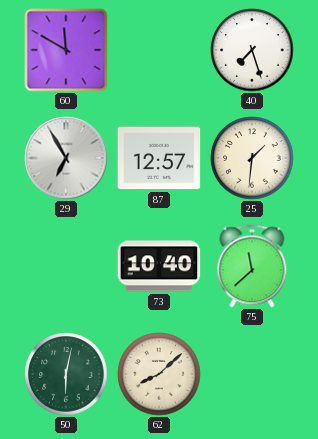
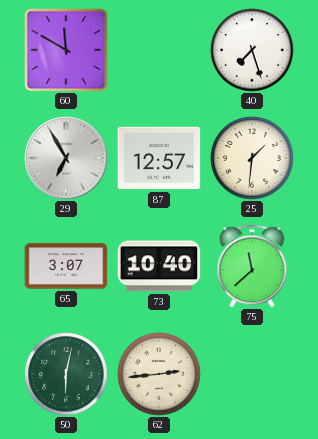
65: none -> 3:07
62: 8:08 -> 2:44
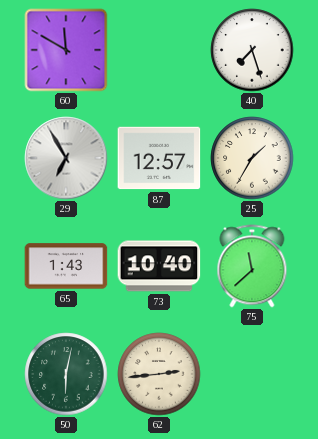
25: 1:31 -> 1:35
65: 3:07 -> 1:43
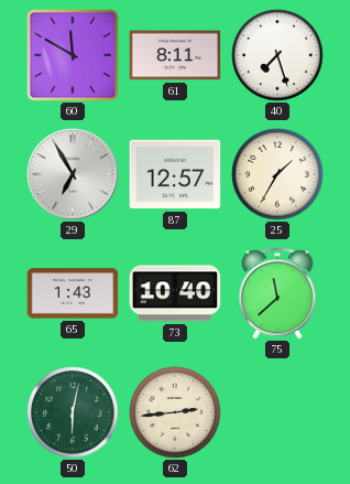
61: none -> 8:11
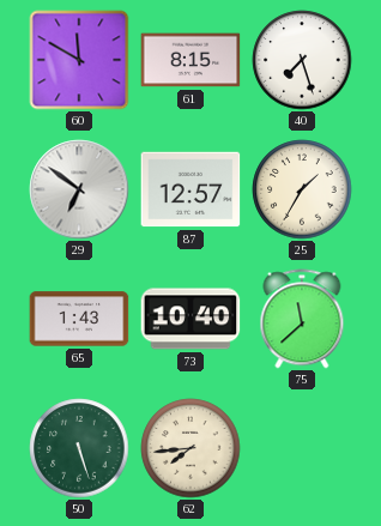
61: 8:11 -> 8:15
29: 6:55 -> 6:51
50: 6:02 -> 5:27
62: 2:44 -> 7:44
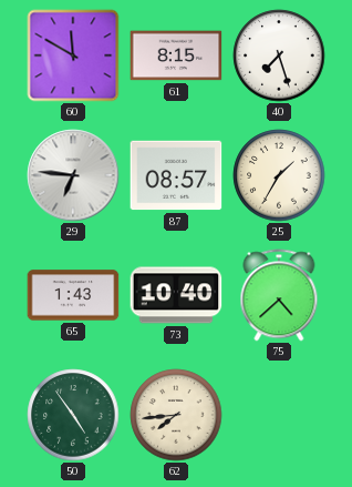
29: 6:51 -> 6:46
87: 12:57 -> 08:57
75: 11:38 -> 4:38
50: 5:27 -> 4:54
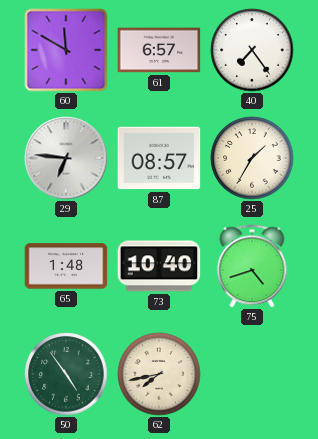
61: 8:15 -> 6:57
40: 7:27 -> 7:24
65: 1:43 -> 1:48
75: 4:38 -> 4:42
62: 7:44 -> 7:43
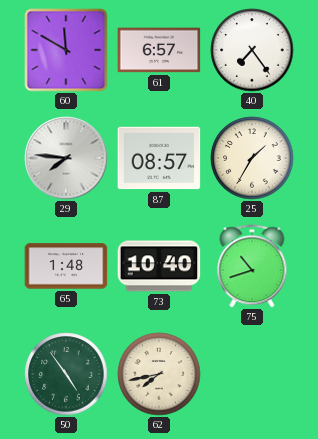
29: 6:46 -> 7:46
75: 4:42 -> 10:42
